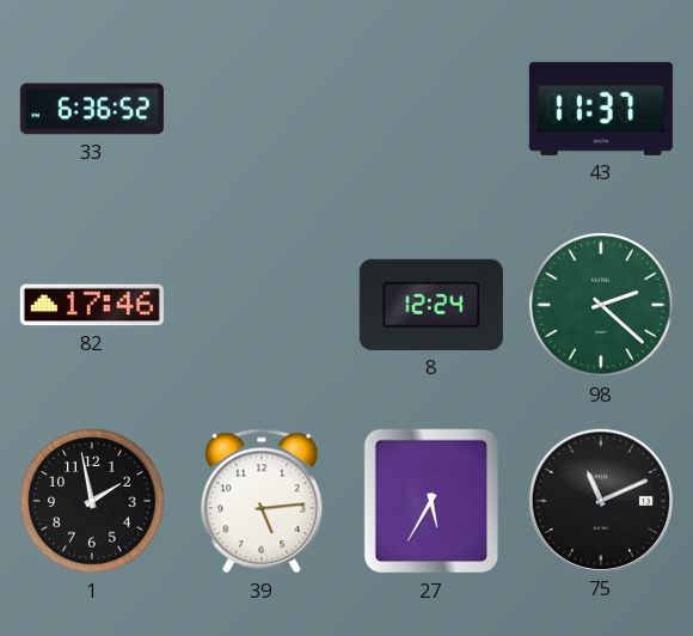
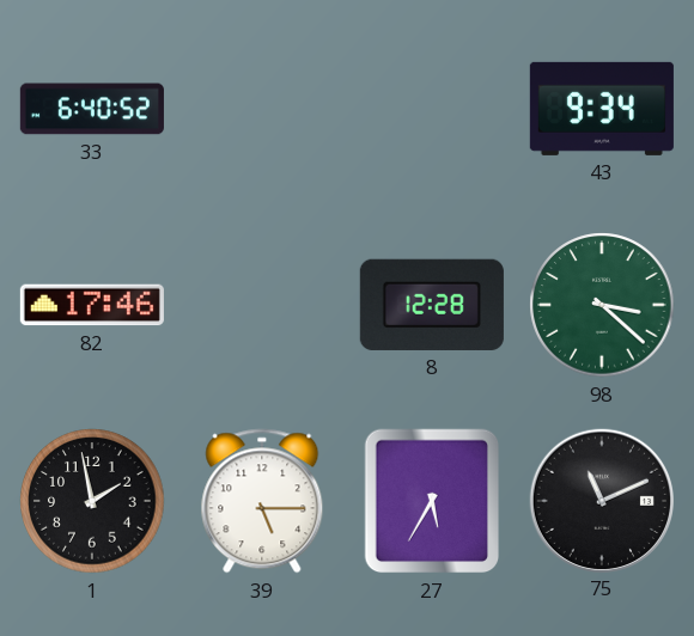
33: 6:36 -> 6:40
43: 11:37 -> 9:34
8: 12:24 -> 12:28
98: 2:22 -> 3:22
39: 5:14 -> 5:15
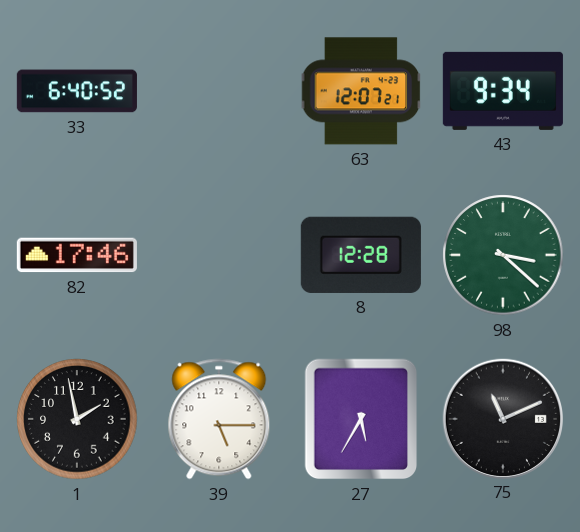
63: none -> 12:07
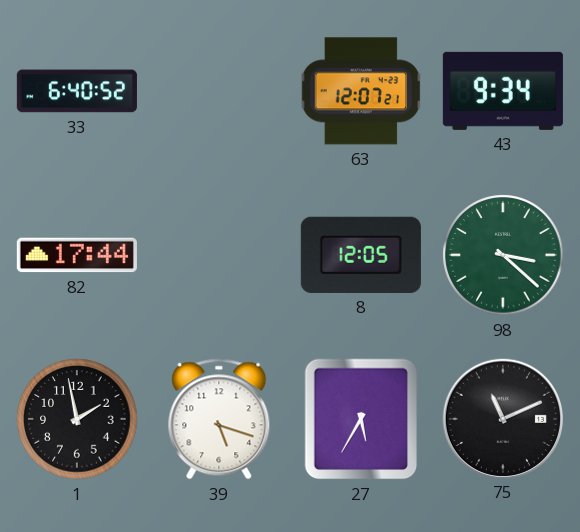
82: 17:46 -> 17:44
8: 12:28 -> 12:05
39: 5:15 -> 5:18
